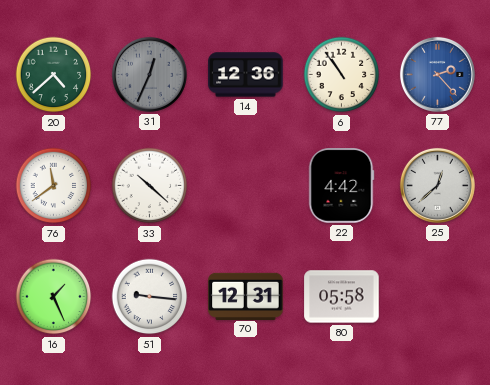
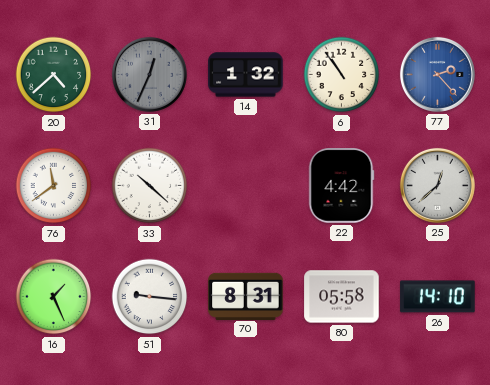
14: 12:36 -> 1:32
70: 12:31 -> 8:31
26: none -> 14:10
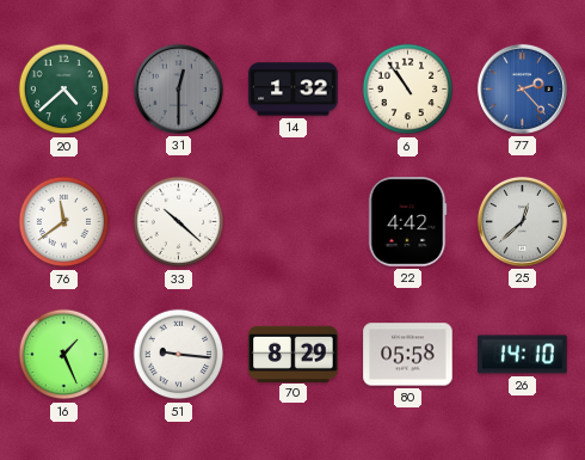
31: 12:34 -> 12:30
70: 8:31 -> 8:29
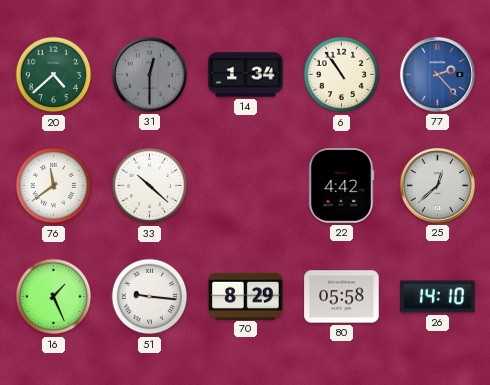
14: 1:32 -> 1:34
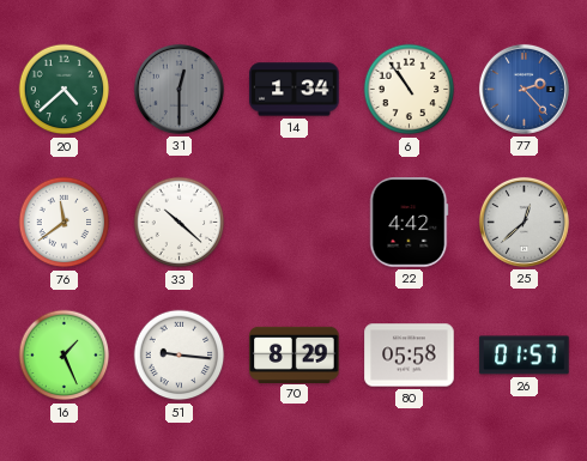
26: 14:10 -> 01:57
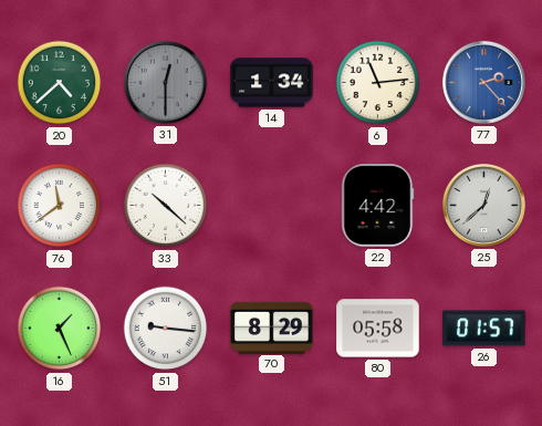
6: 10:54 -> 11:14
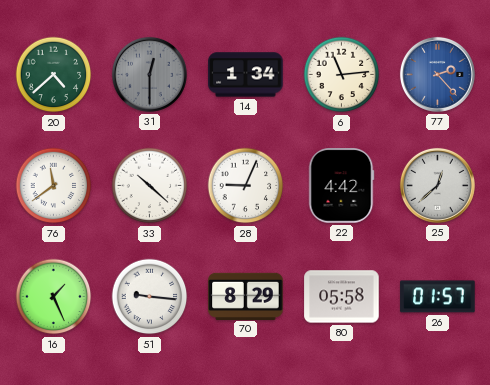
28: none -> 9:04
